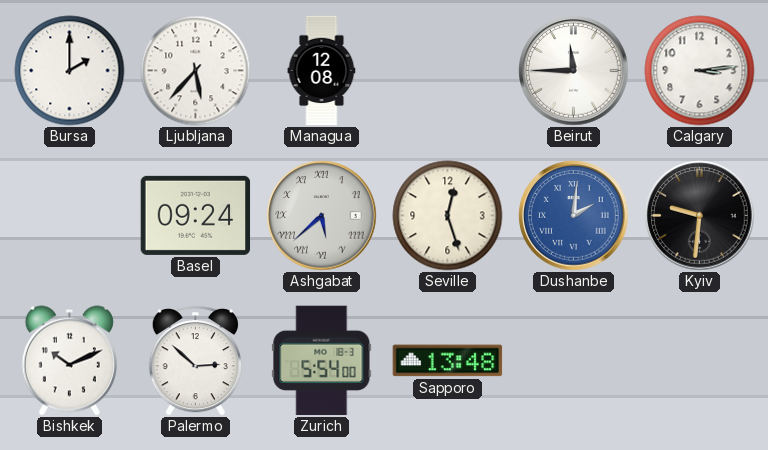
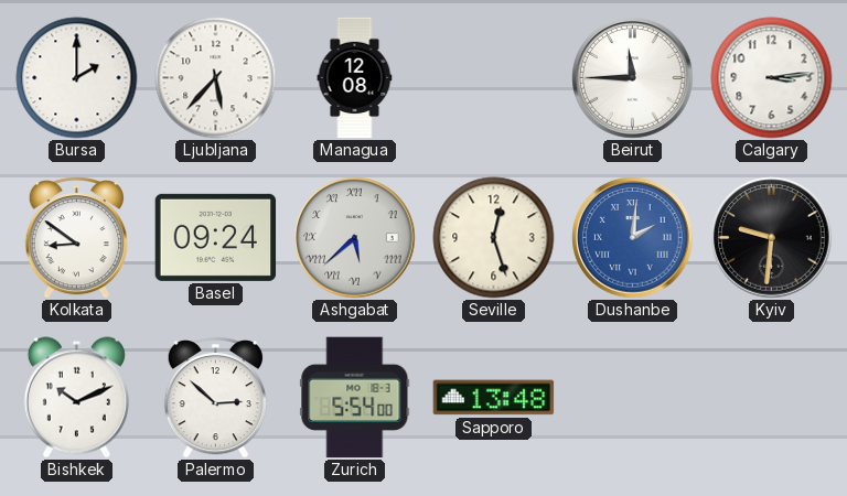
Kolkata: none -> 8:51
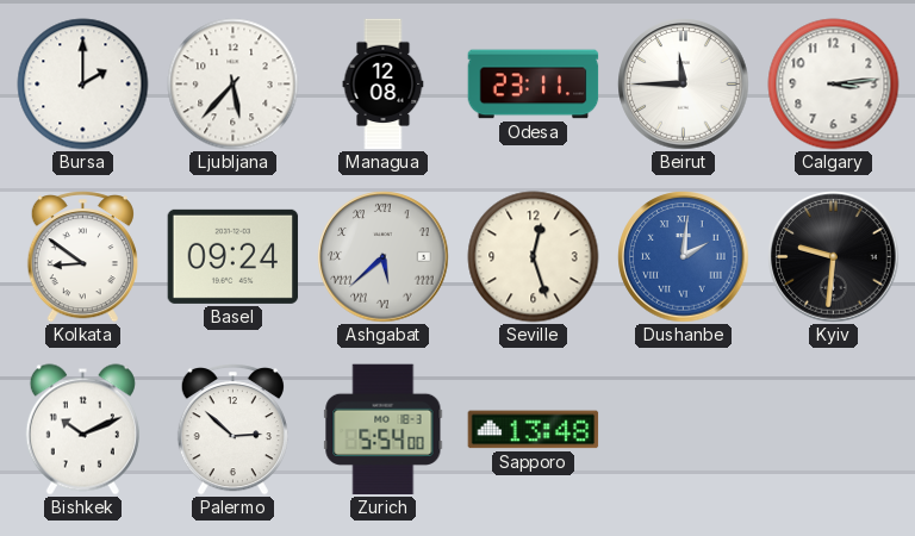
Odesa: none -> 23:11
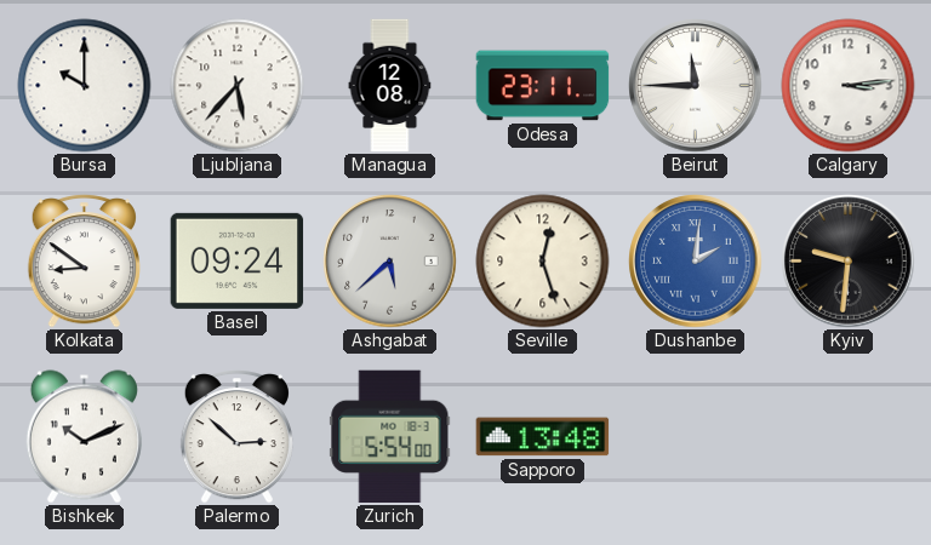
Bursa: 2:00 -> 10:00
Ashgabat numerals: Roman -> Arabic
